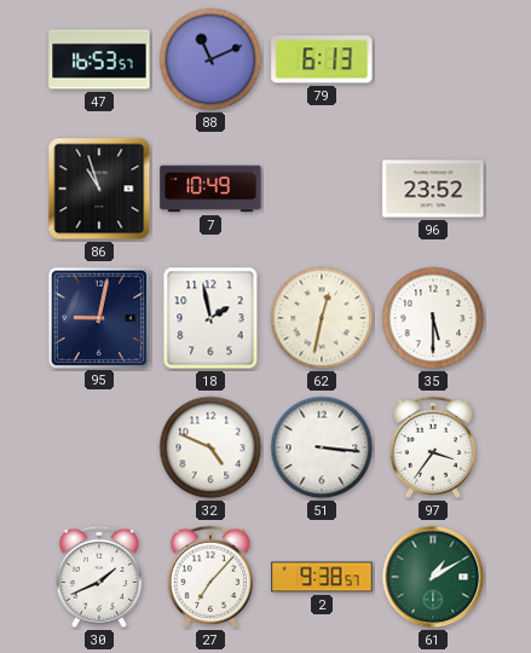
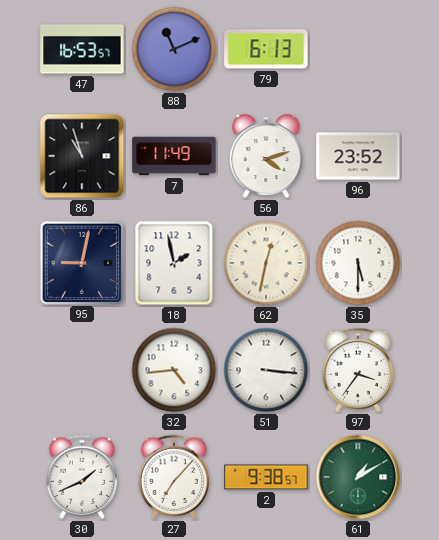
7: 10:49 -> 11:49
56: none -> 4:12
32: 4:49 -> 4:44
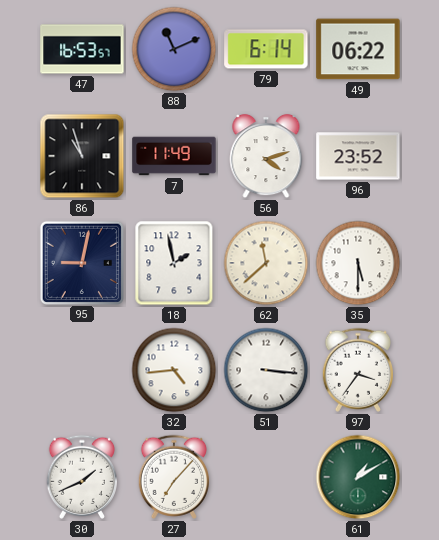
79: 6:13 -> 6:14
49: none -> 06:22
62: 12:32 -> 11:38
2: 9:38 -> none
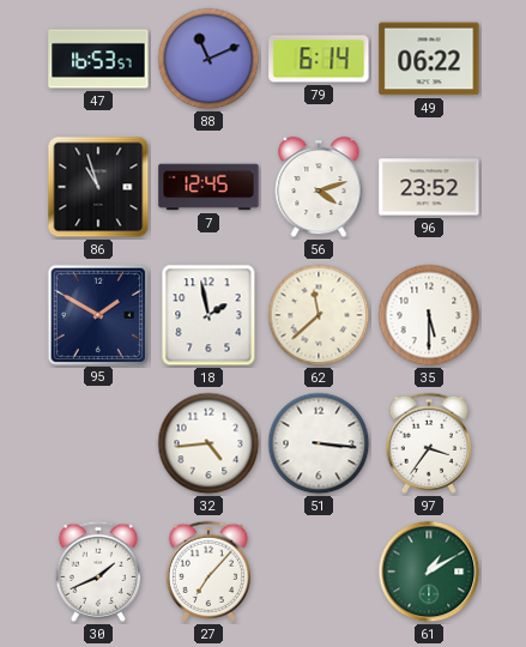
7: 11:49 -> 12:45
95: 9:02 -> 1:50
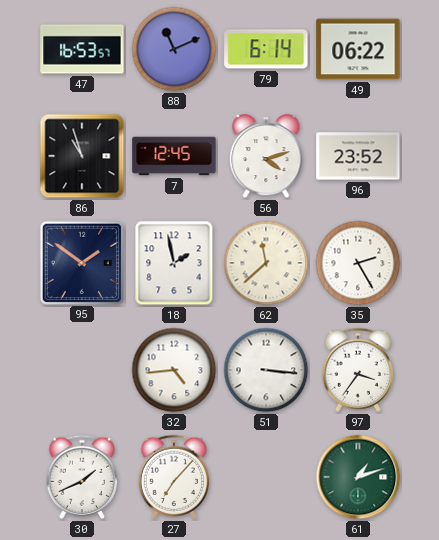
95: 1:50 -> 1:51
35: 5:30 -> 2:25
61: 1:10 -> 1:12
